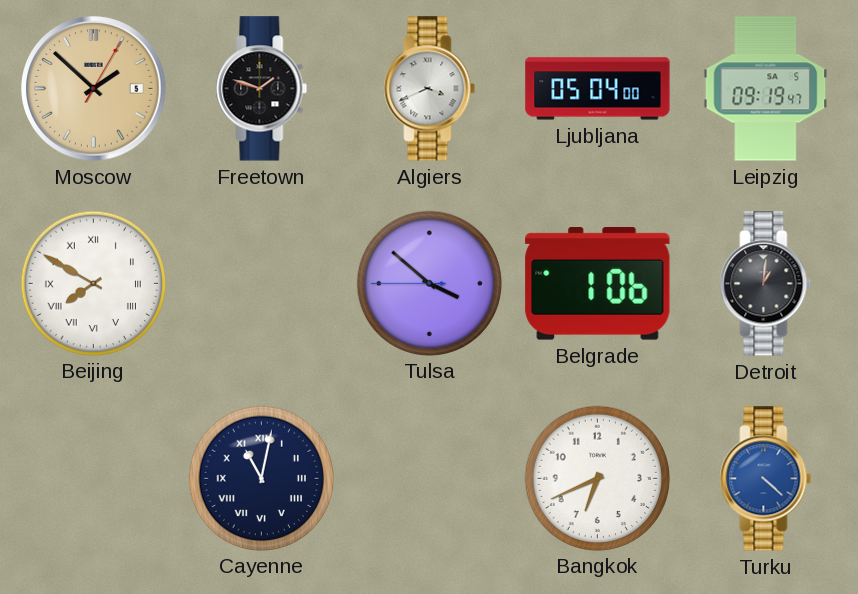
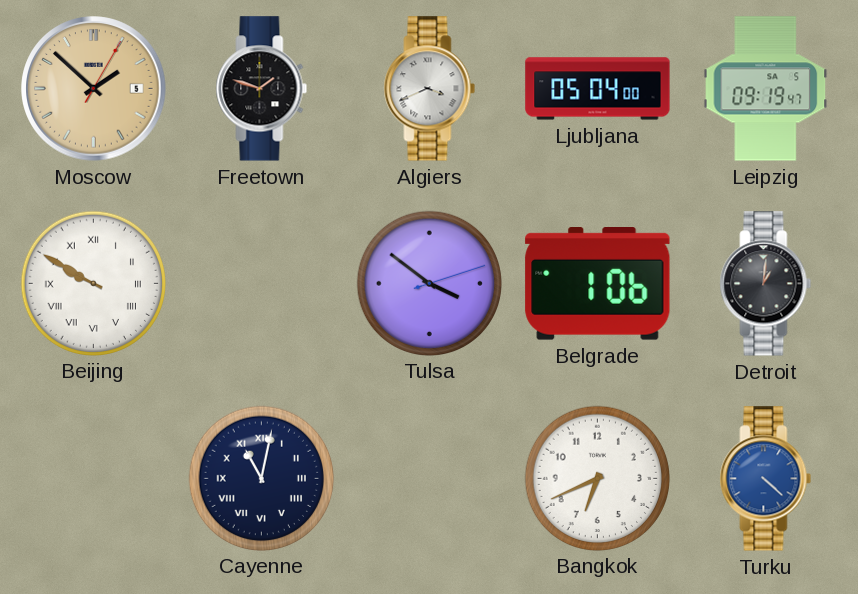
Beijing: 7:50 -> 9:50
Tulsa: 3:51:45 -> 3:51:12
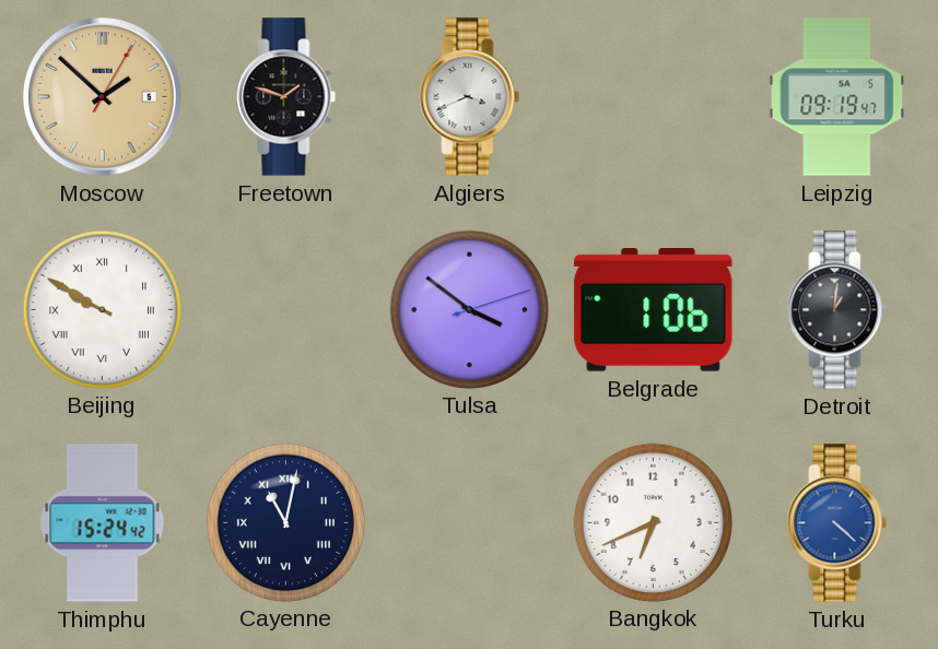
Ljubljana: 05:04 -> none
Thimphu: none -> 15:24
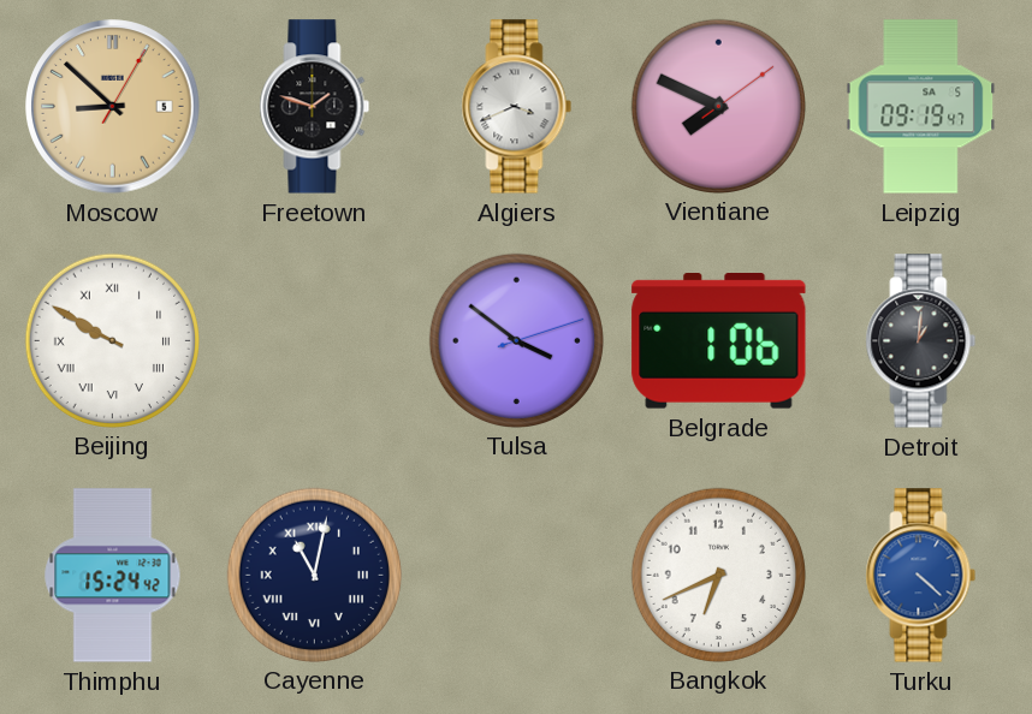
Moscow: 1:52 -> 8:52
Vientiane: none -> 7:49
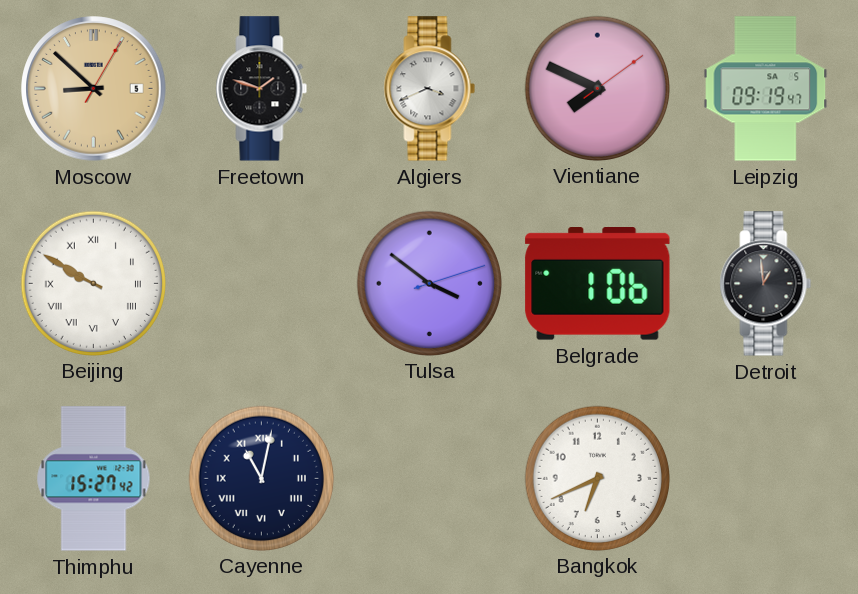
Detroit: 1:01 -> 12:59
Thimphu: 15:24 -> 15:27
Turku: 4:22 -> none
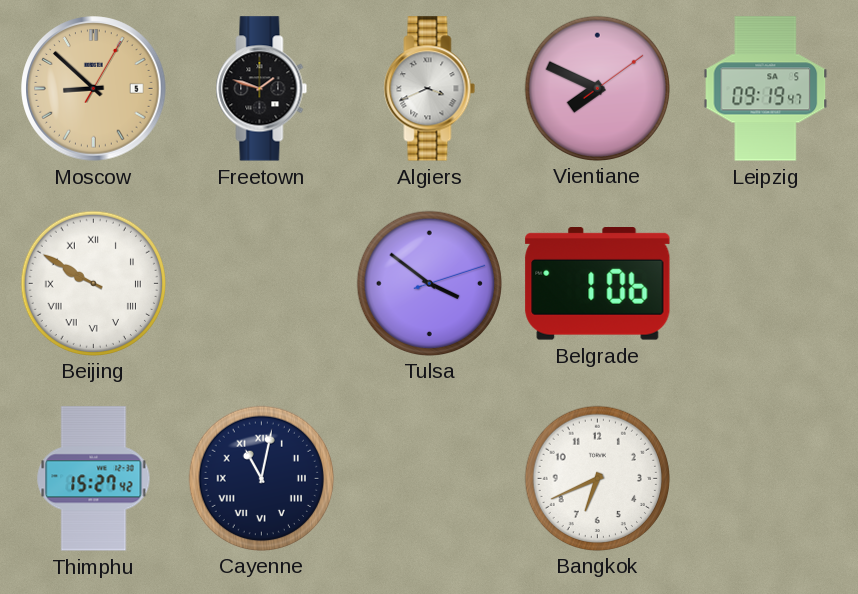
Detroit: 12:59 -> none
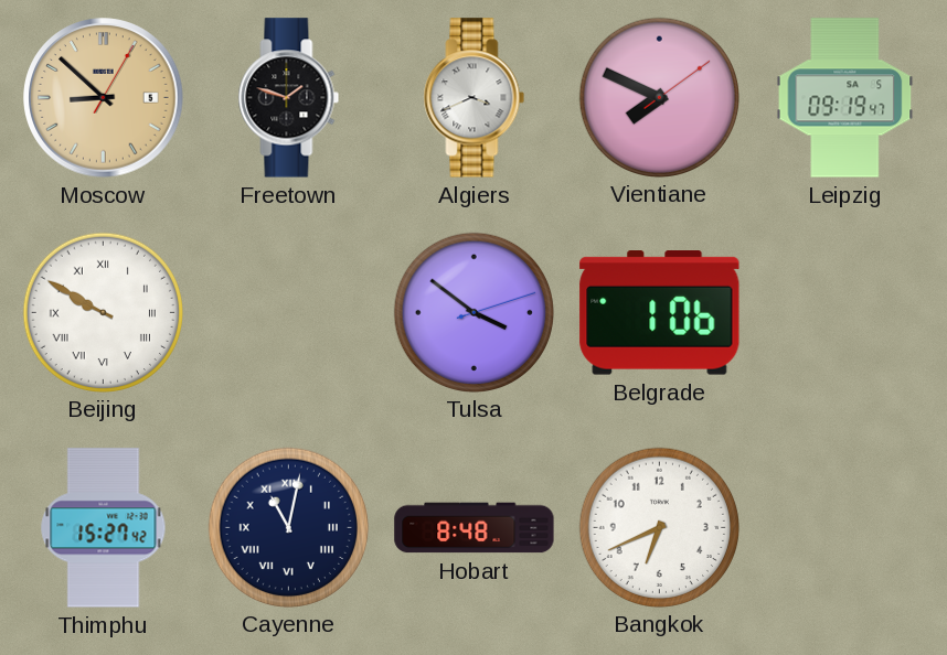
Hobart: none -> 8:48
